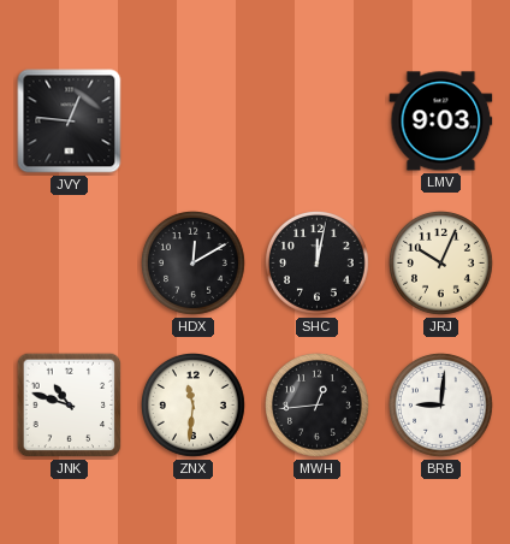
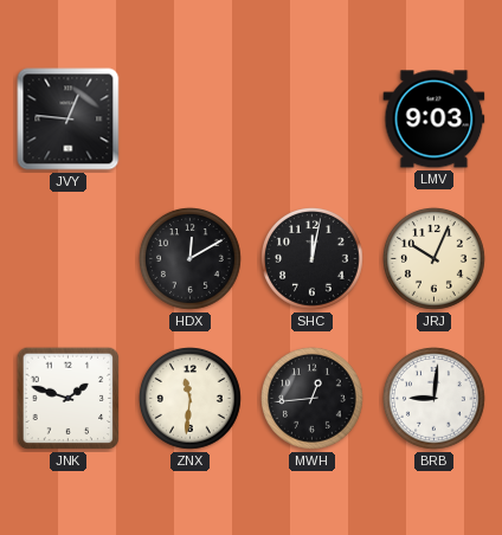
JNK: 10:48 -> 1:48
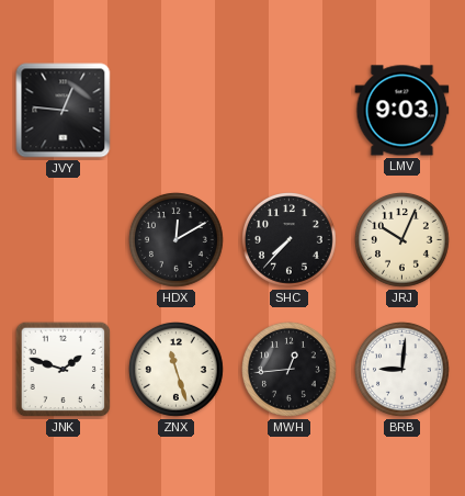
SHC: 12:02 -> 7:37
ZNX: 11:31 -> 11:27
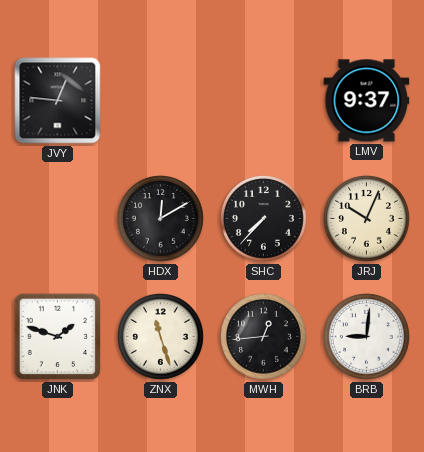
LMV: 9:03 -> 9:37
